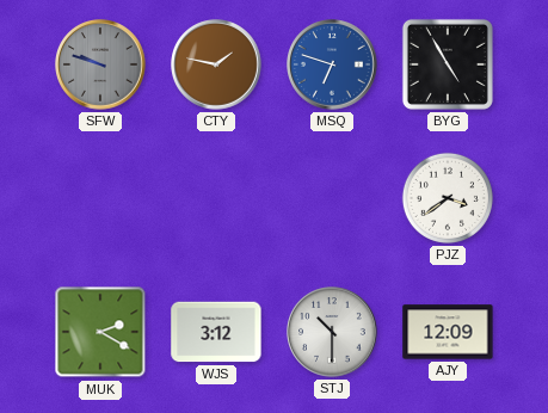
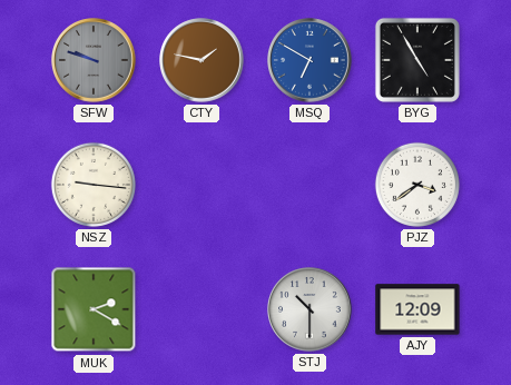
MSQ: 6:48 -> 6:50
NSZ: none -> 9:16
WJS: 3:12 -> none
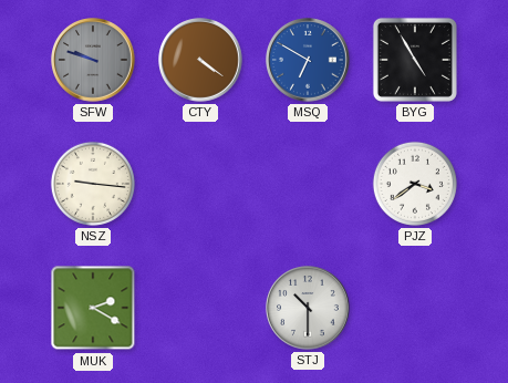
CTY: 1:47 -> 4:21
AJY: 12:09 -> none
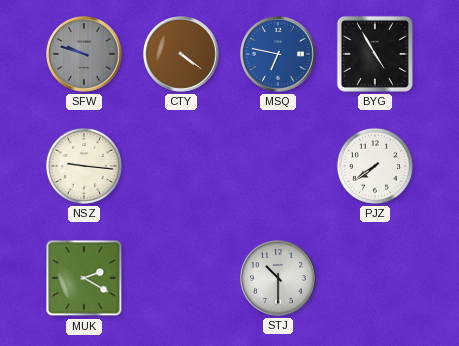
MSQ: 6:50 -> 6:47
PJZ: 3:39 -> 7:39
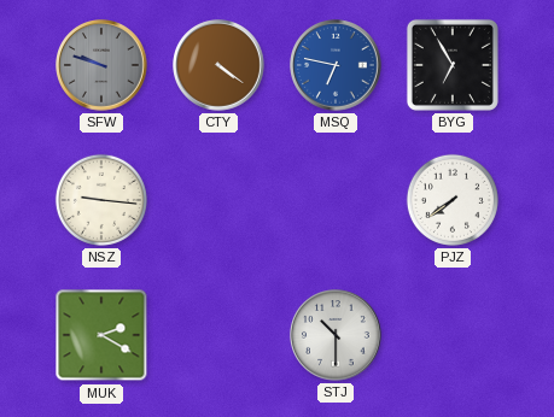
BYG: 4:55 -> 6:55
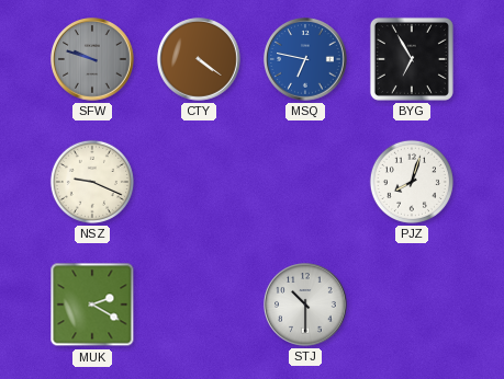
NSZ: 9:16 -> 9:19
PJZ: 7:39 -> 8:03
